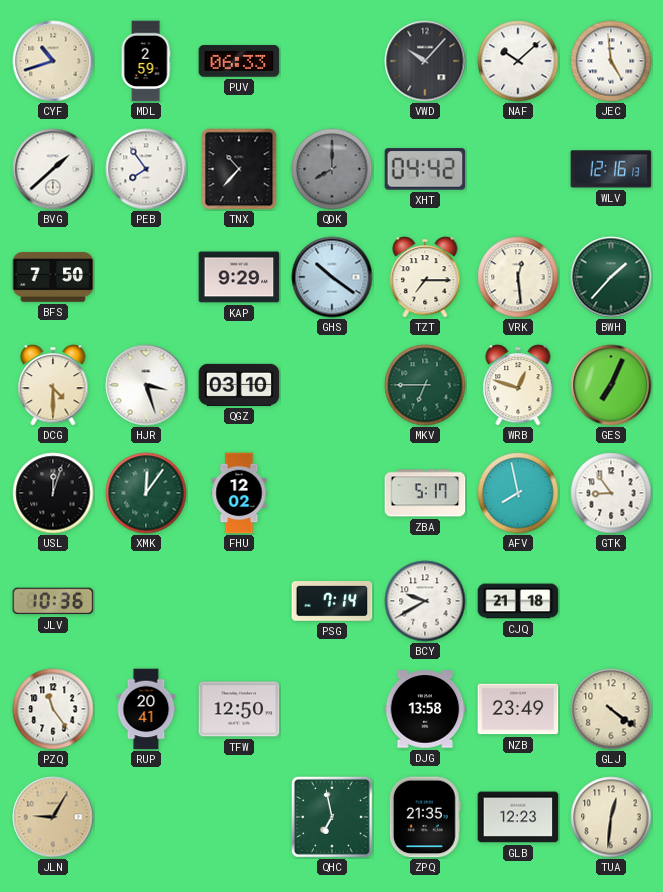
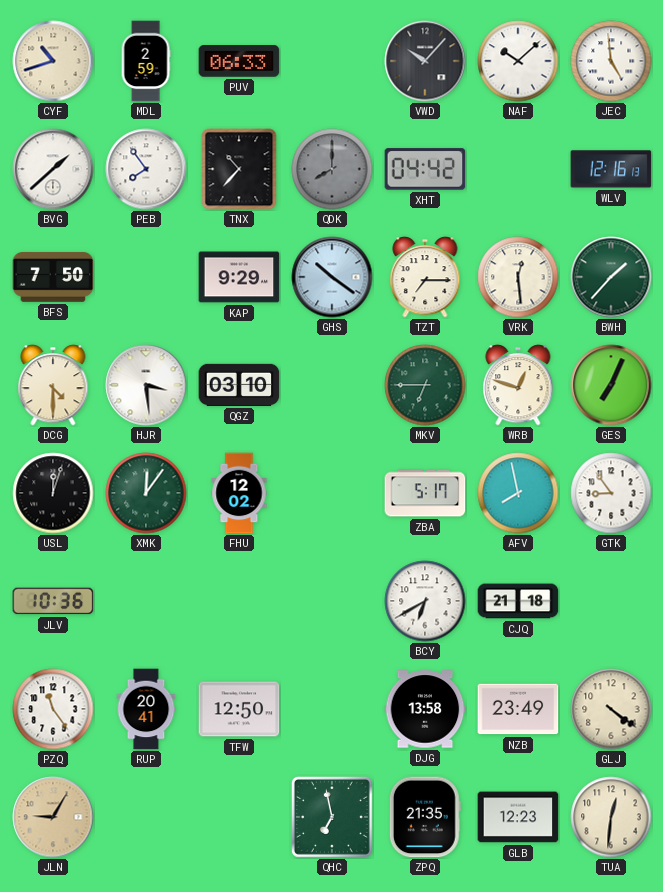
HJR: 3:27 -> 3:29
PSG: 7:14 -> none
BCY: 9:40 -> 6:40
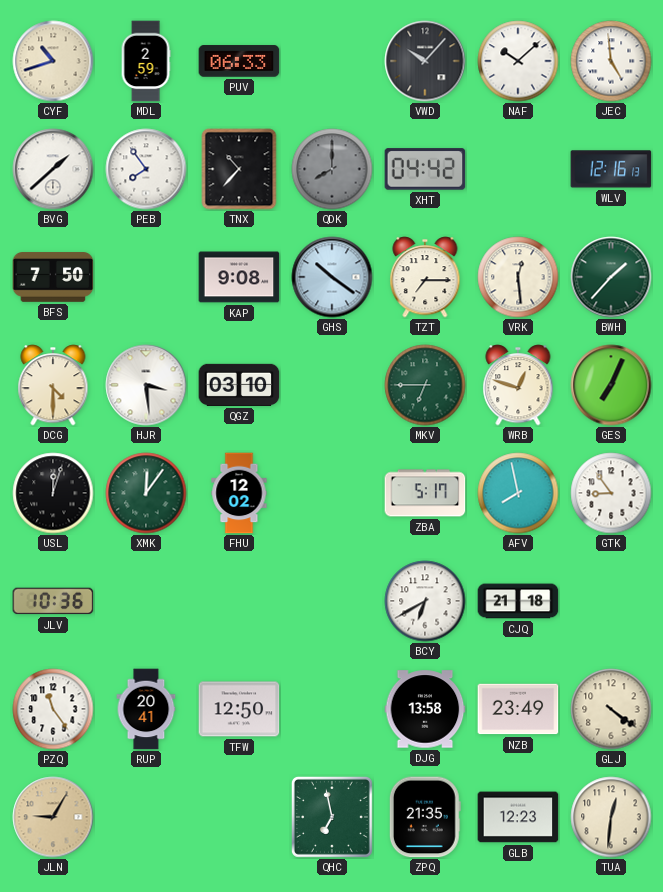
KAP: 9:29 -> 9:08
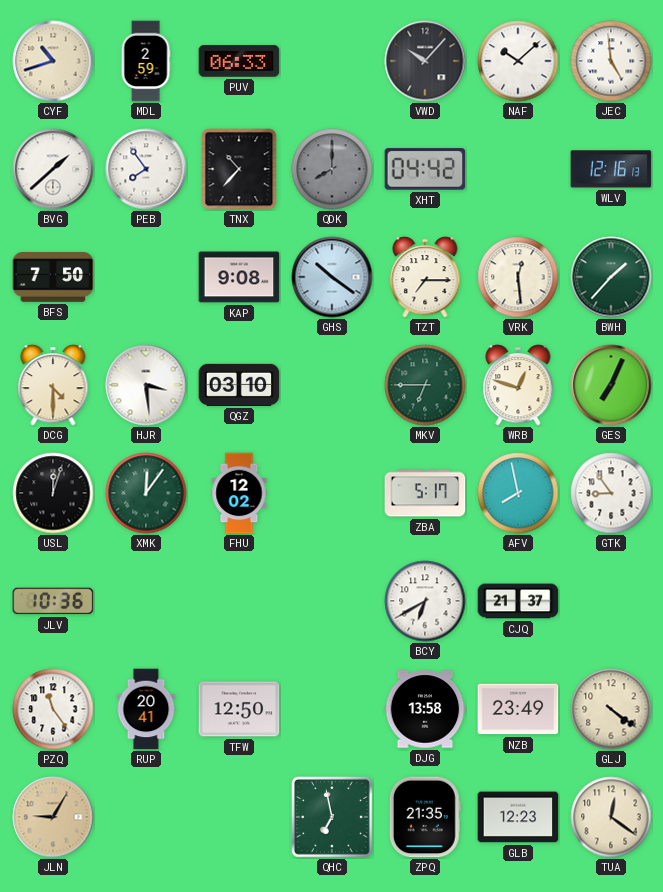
CJQ: 21:18 -> 21:37
TUA: 12:31 -> 12:21
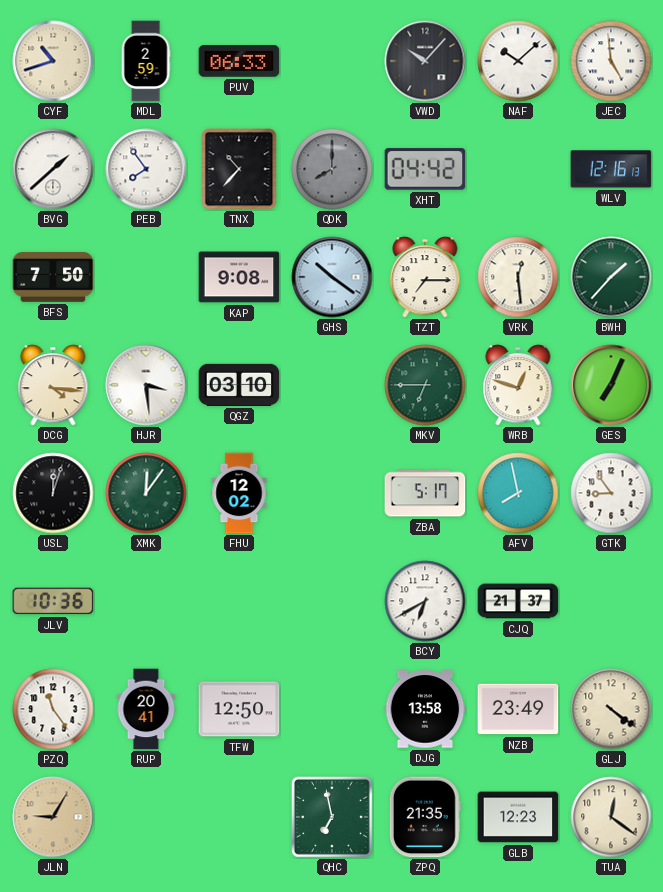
DCG: 4:30 -> 4:16
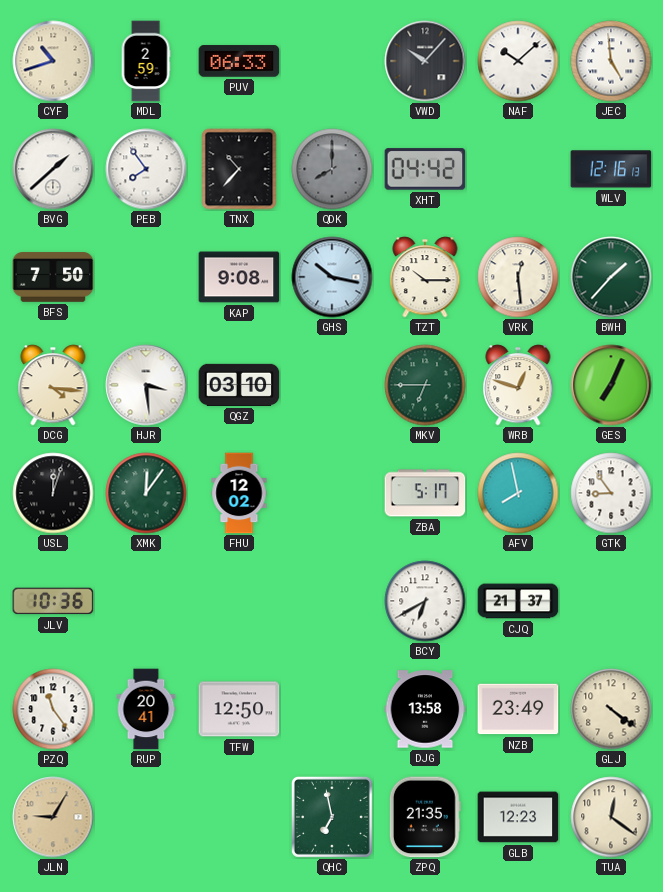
GHS: 10:21 -> 10:17
TZT: 7:15 -> 10:15
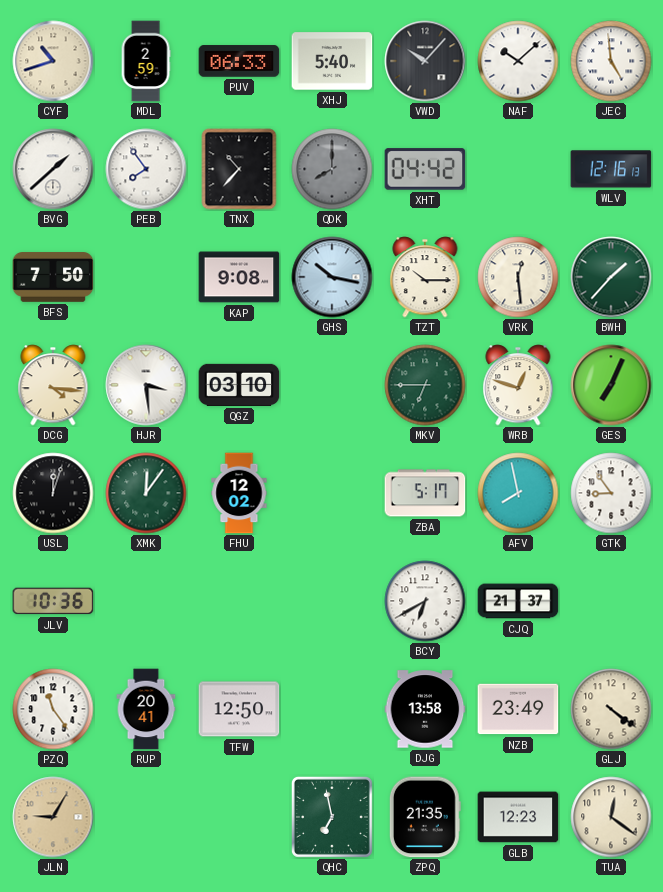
XHJ: none -> 5:40
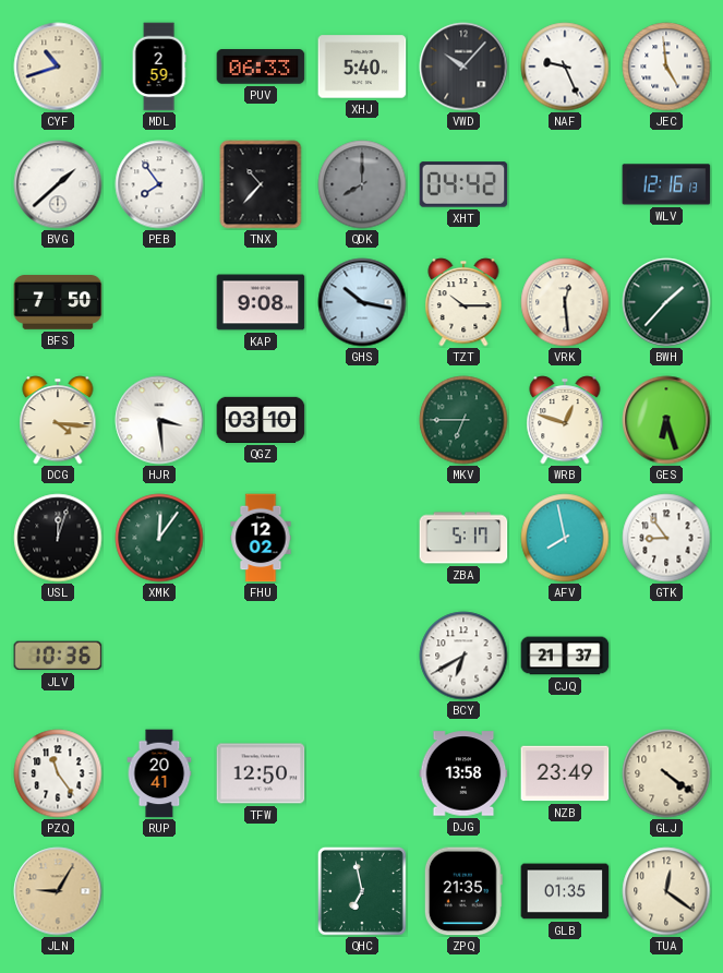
NAF: 10:08 -> 9:26
GES: 7:04 -> 6:27
GLB: 12:23 -> 01:35
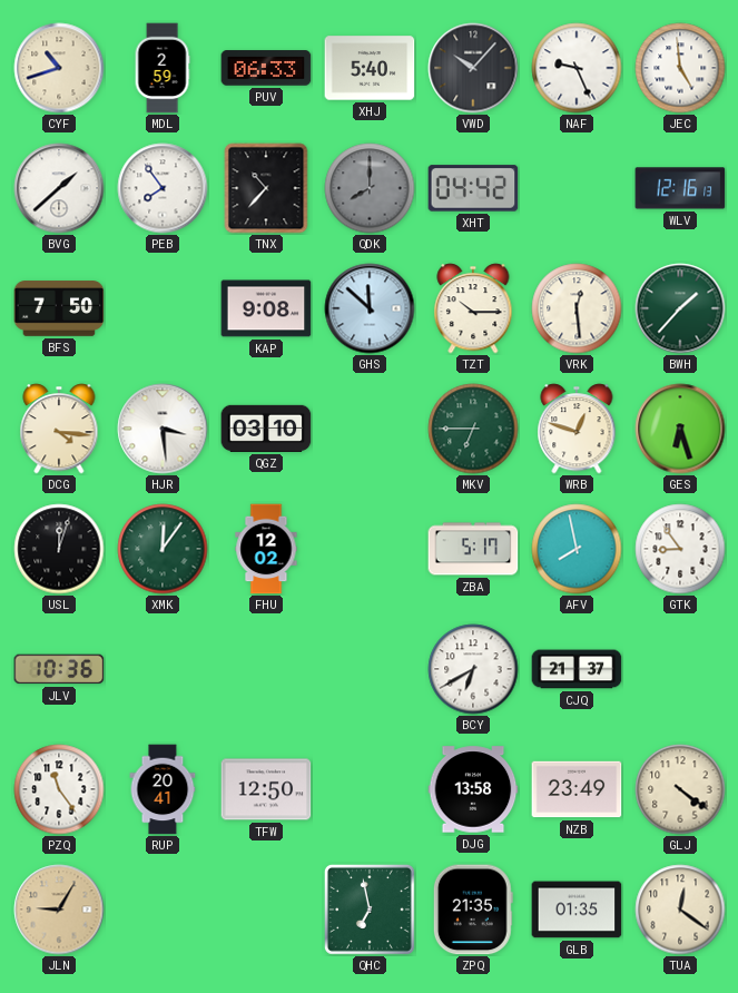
GHS: 10:17 -> 11:52
